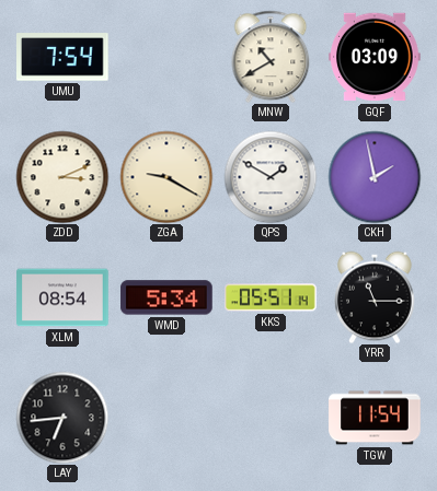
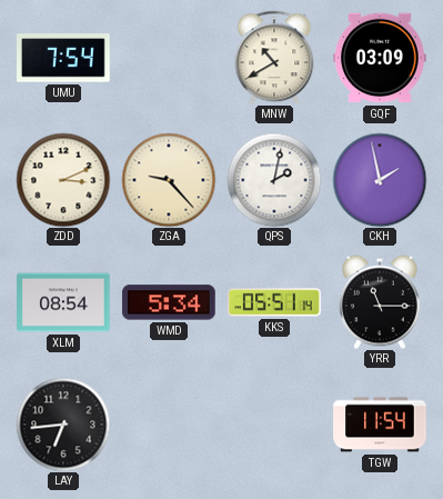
ZGA: 9:20 -> 9:23
QPS: 1:50 -> 2:02
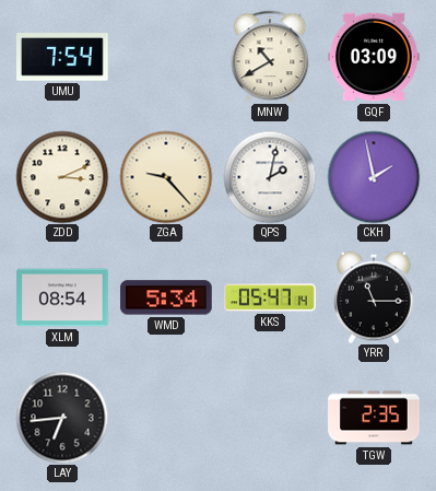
KKS: 05:51 -> 05:47
TGW: 11:54 -> 2:35
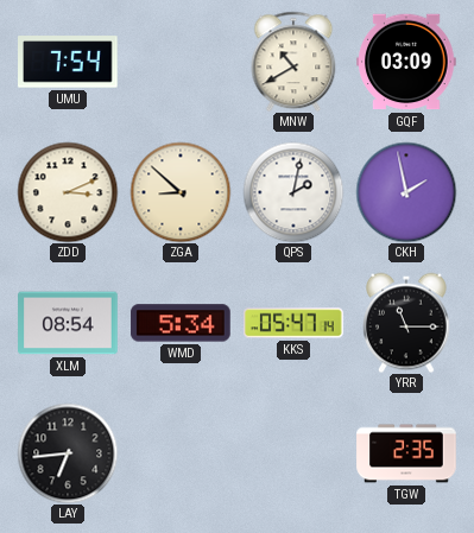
ZGA: 9:23 -> 8:52
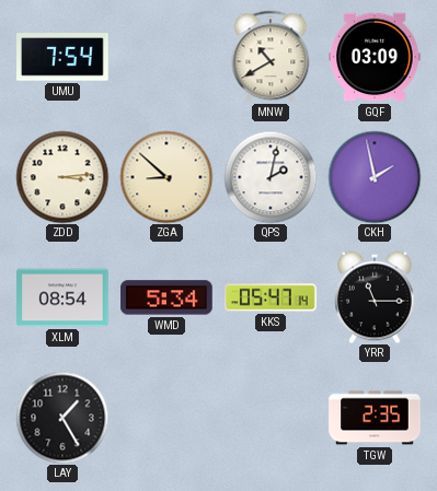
ZDD: 3:11 -> 3:14
LAY: 6:44 -> 1:25
